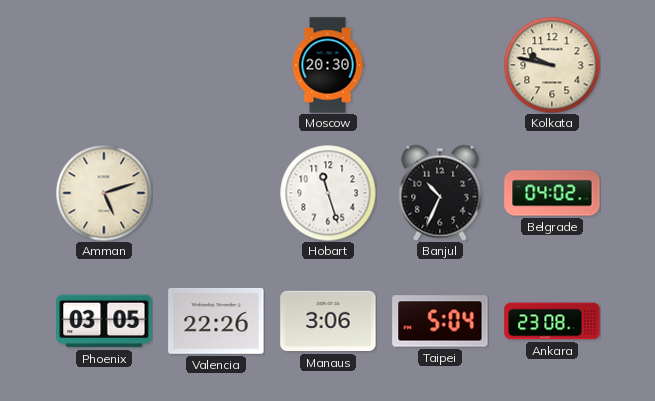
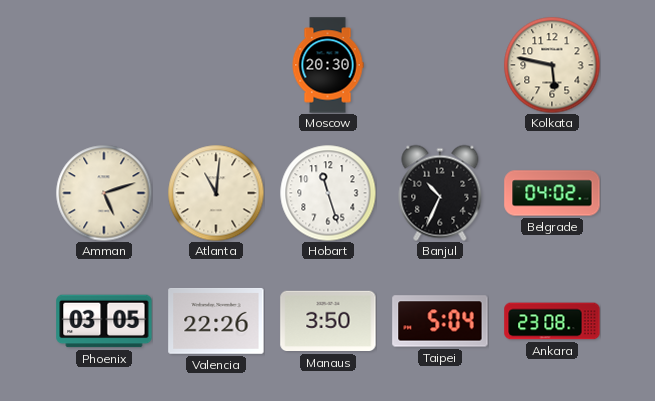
Kolkata: 9:47 -> 5:47
Atlanta: none -> 11:01
Manaus: 3:06 -> 3:50
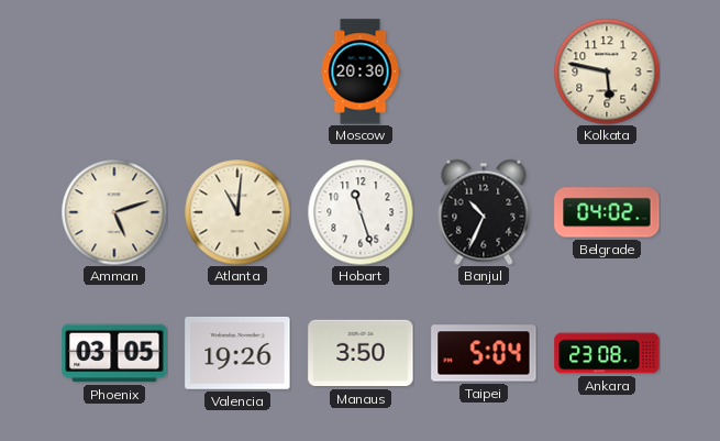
Valencia: 22:26 -> 19:26
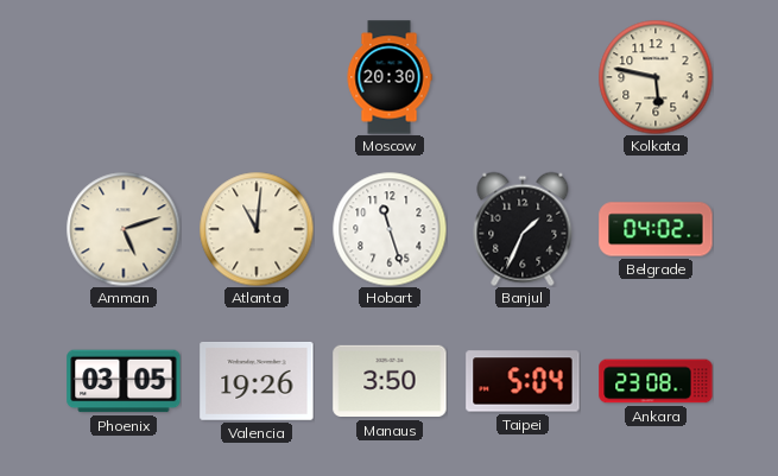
Banjul: 10:34 -> 1:34
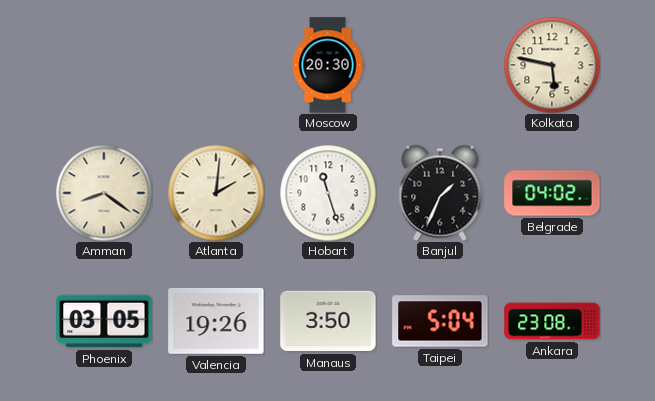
Amman: 5:12 -> 8:21
Atlanta: 11:01 -> 2:01
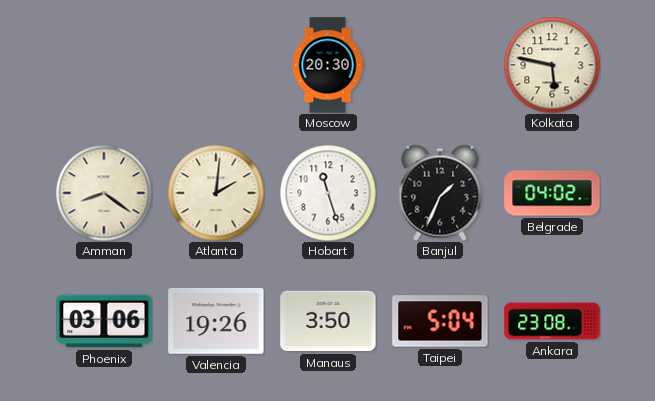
Phoenix: 03:05 -> 03:06
